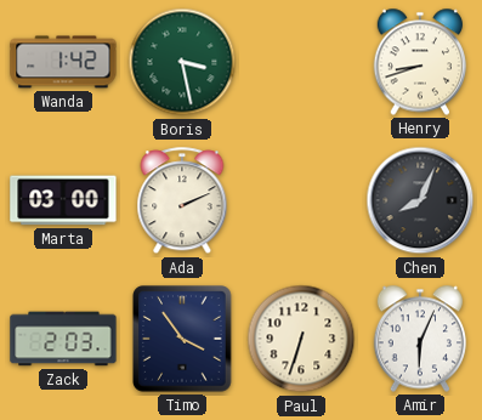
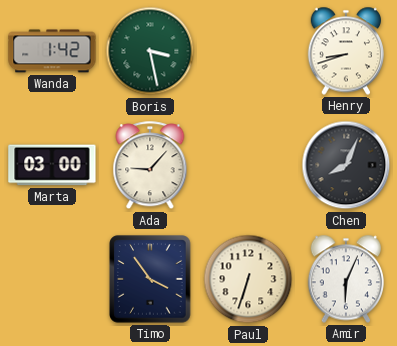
Ada: 2:11 -> 9:07
Zack: 2:03 -> none
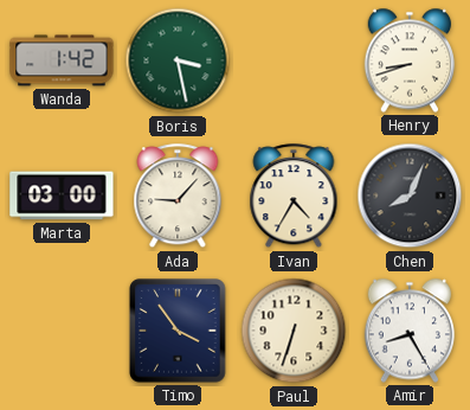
Ivan: none -> 4:35
Amir: 6:04 -> 8:25
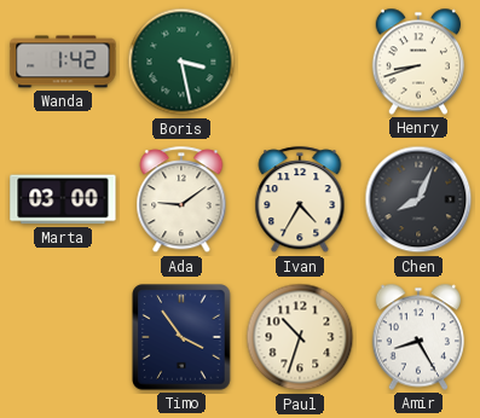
Ada: 9:07 -> 9:09
Paul: 6:33 -> 10:33
